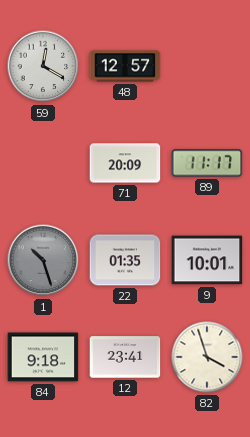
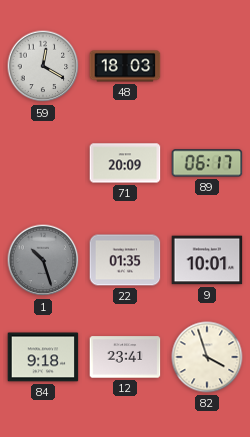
48: 12:57 -> 18:03
89: 11:17 -> 06:17
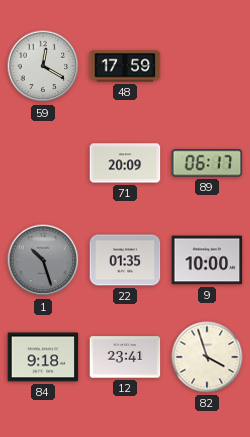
48: 18:03 -> 17:59
9: 10:01 -> 10:00
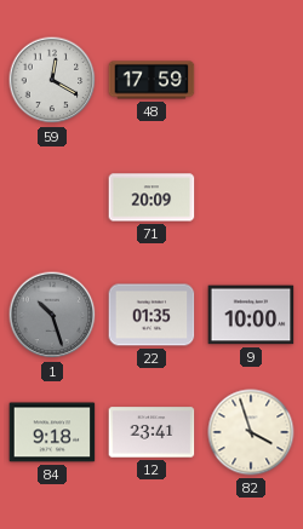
89: 06:17 -> none
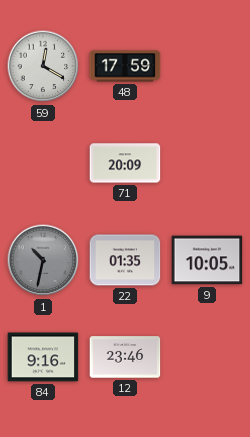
1: 10:27 -> 10:32
9: 10:00 -> 10:05
84: 9:18 -> 9:16
12: 23:41 -> 23:46
82: 3:57 -> none
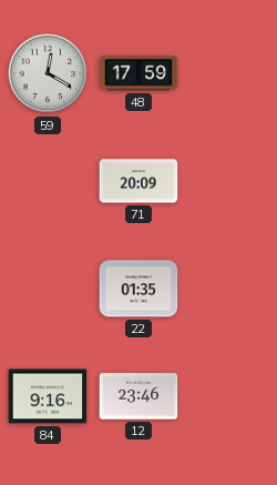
1: 10:32 -> none
9: 10:05 -> none
